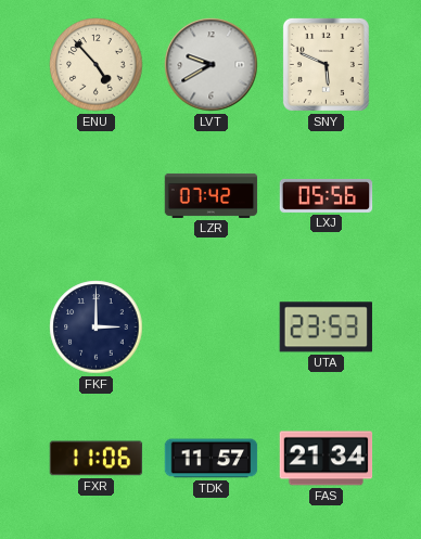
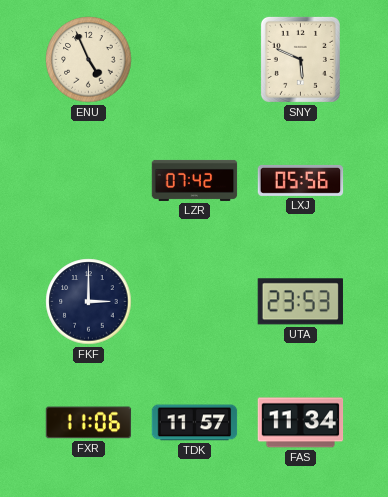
ENU: 4:53 -> 4:56
LVT: 9:40 -> none
FAS: 21:34 -> 11:34
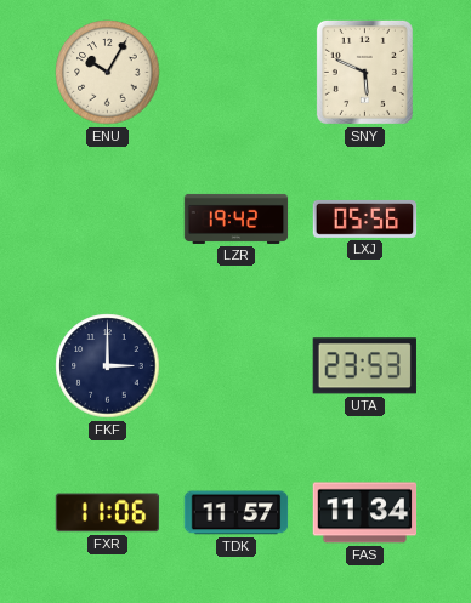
ENU: 4:56 -> 10:05
LZR: 07:42 -> 19:42
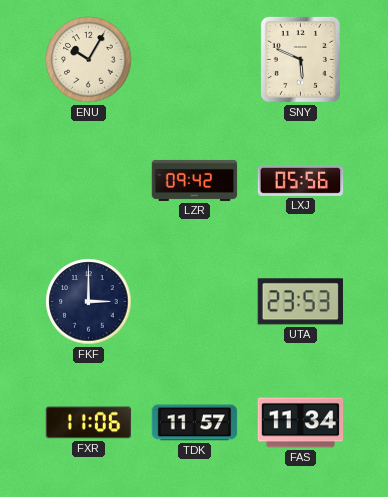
LZR: 19:42 -> 09:42
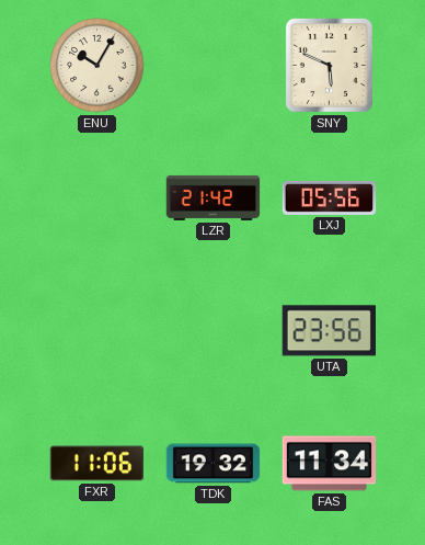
LZR: 09:42 -> 21:42
FKF: 3:00 -> none
UTA: 23:53 -> 23:56
TDK: 11:57 -> 19:32
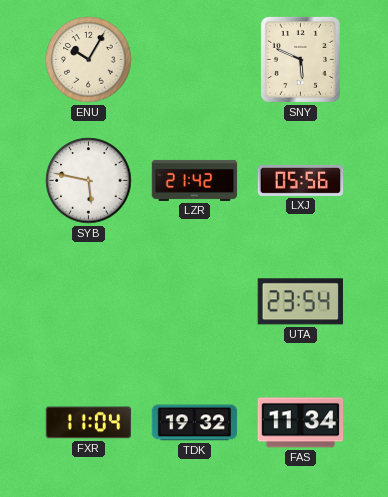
SYB: none -> 5:47
UTA: 23:56 -> 23:54
FXR: 11:06 -> 11:04
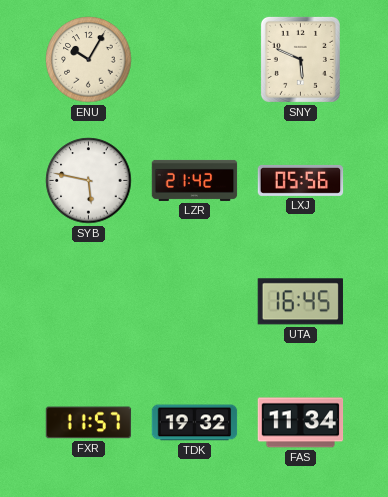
UTA: 23:54 -> 16:45
FXR: 11:04 -> 11:57
